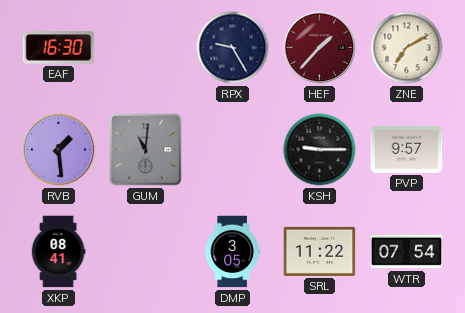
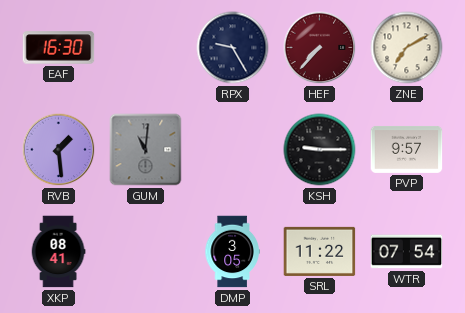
HEF: 1:37 -> 7:37
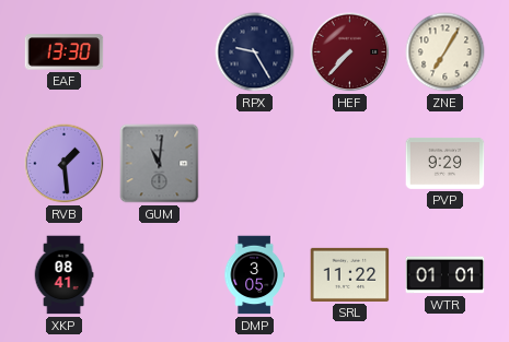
EAF: 16:30 -> 13:30
ZNE: 7:10 -> 7:05
KSH: 9:15 -> none
PVP: 9:57 -> 9:29
WTR: 07:54 -> 01:01
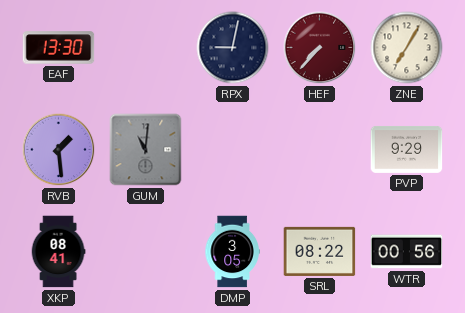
RPX: 9:25 -> 9:02
SRL: 11:22 -> 08:22
WTR: 01:01 -> 00:56
